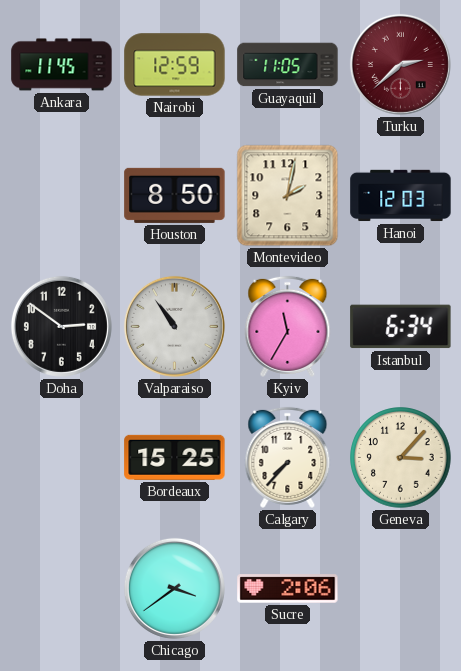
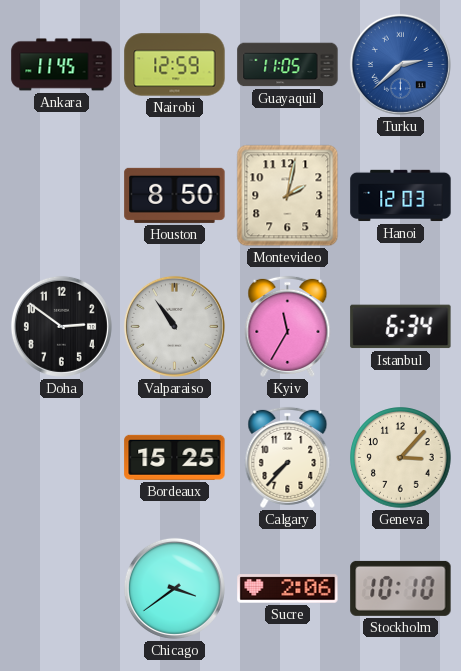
Turku dial: burgundy -> blue
Stockholm: none -> 10:10
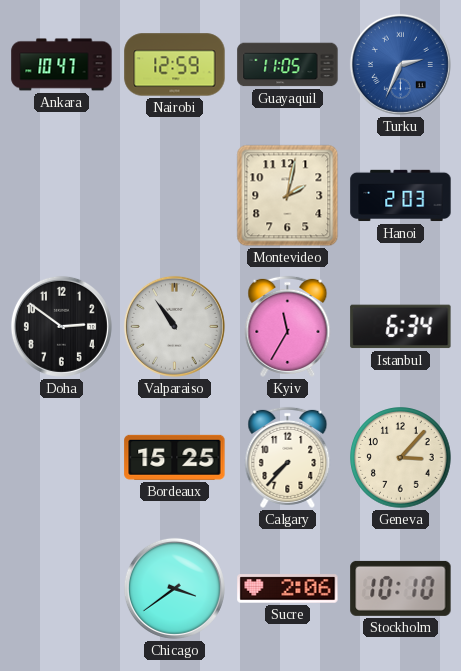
Ankara: 11:45 -> 10:47
Turku: 2:38 -> 2:34
Houston: 8:50 -> none
Hanoi: 12:03 -> 2:03
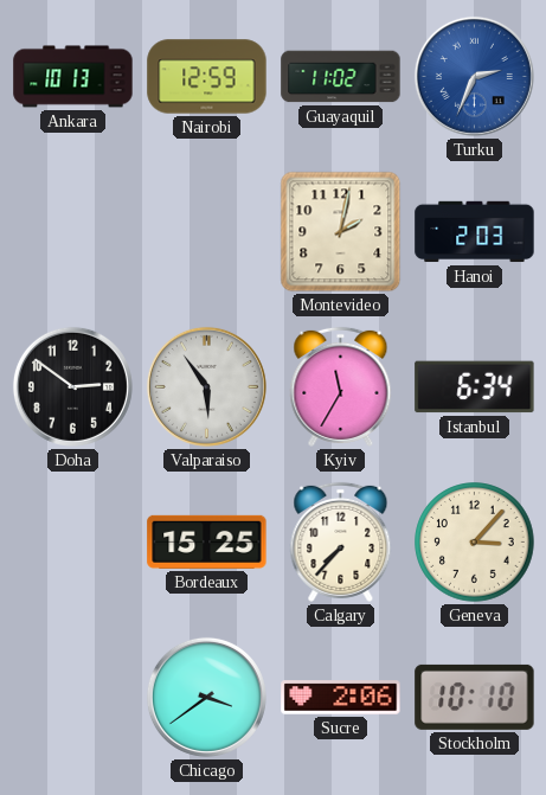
Ankara: 10:47 -> 10:13
Guayaquil: 11:05 -> 11:02
Valparaiso: 10:54 -> 5:54
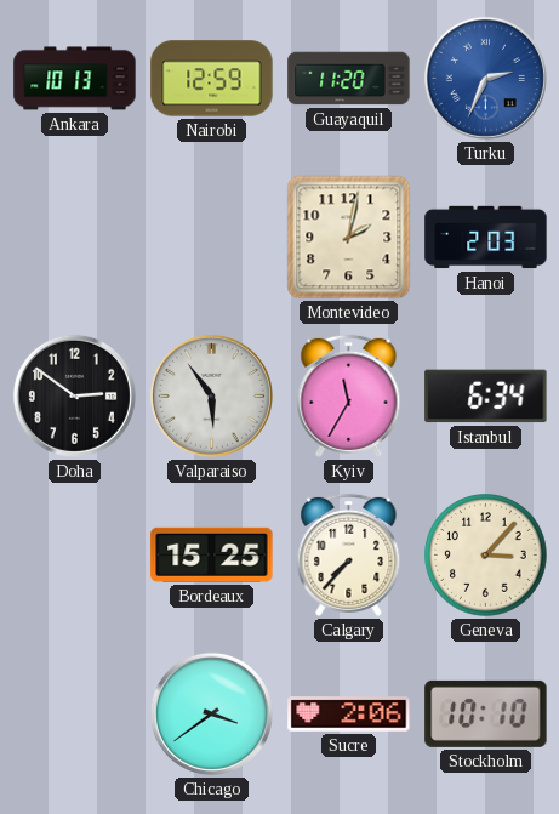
Guayaquil: 11:02 -> 11:20
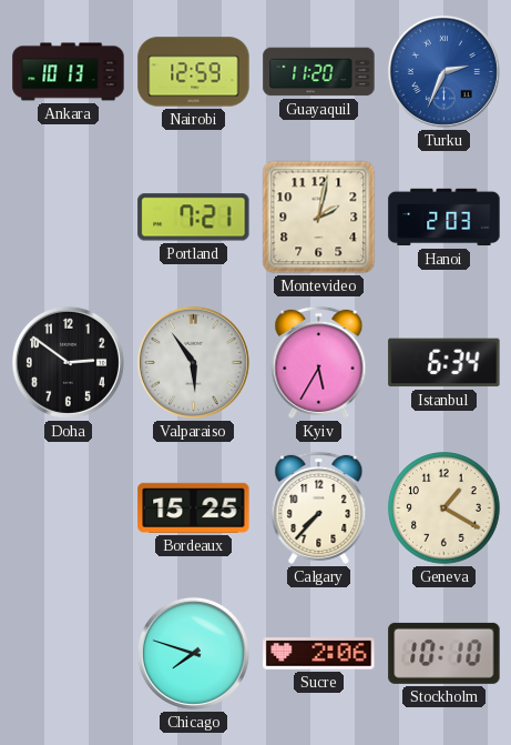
Portland: none -> 7:21
Kyiv: 11:35 -> 5:35
Geneva: 3:07 -> 1:20
Chicago: 3:39 -> 7:48
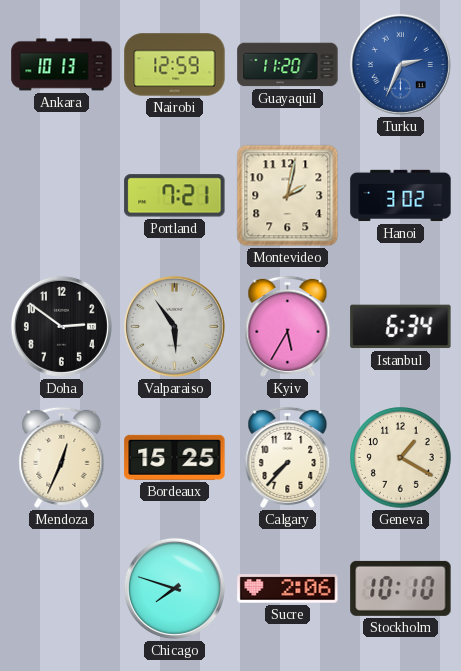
Hanoi: 2:03 -> 3:02
Mendoza: none -> 12:34
